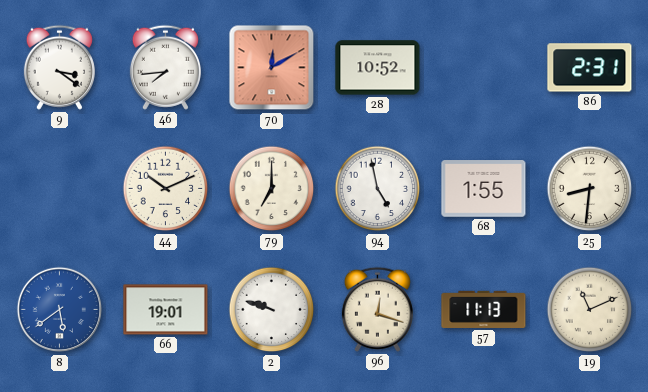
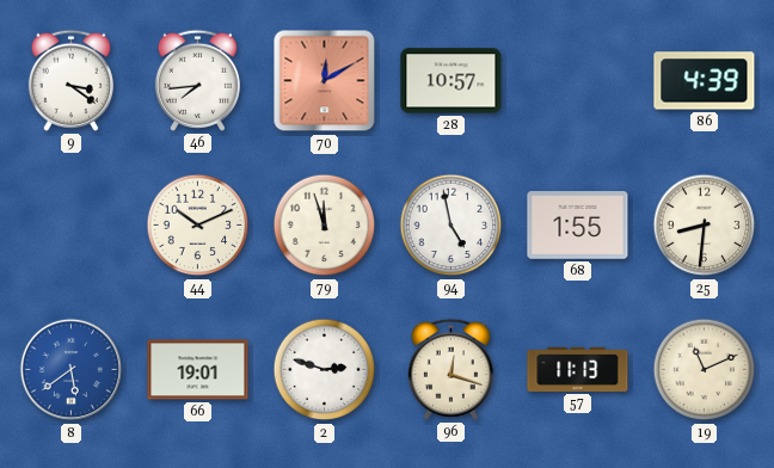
28: 10:52 -> 10:57
86: 2:31 -> 4:39
79: 7:00 -> 11:57
2: 9:48 -> 2:48
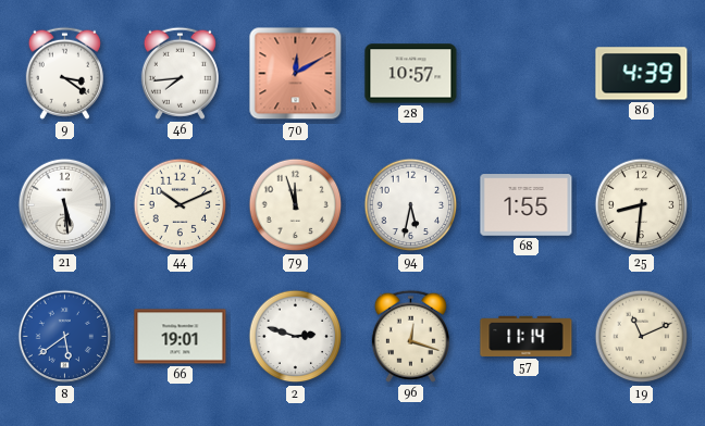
21: none -> 5:29
94: 4:58 -> 5:32
57: 11:13 -> 11:14
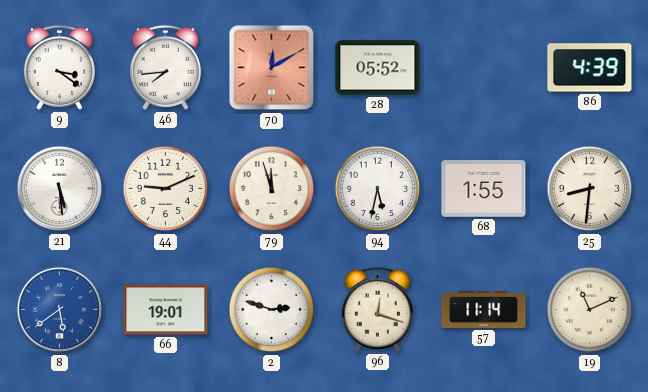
28: 10:57 -> 05:52
44: 10:11 -> 9:11
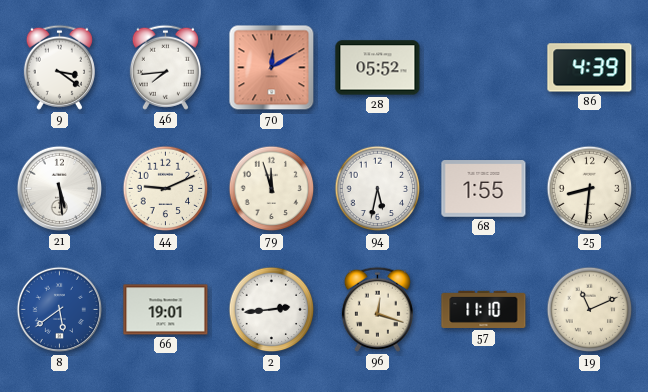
2: 2:48 -> 2:44
57: 11:14 -> 11:10
